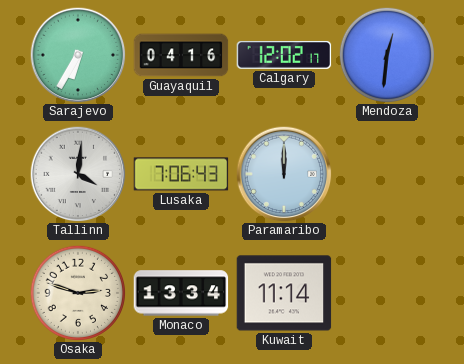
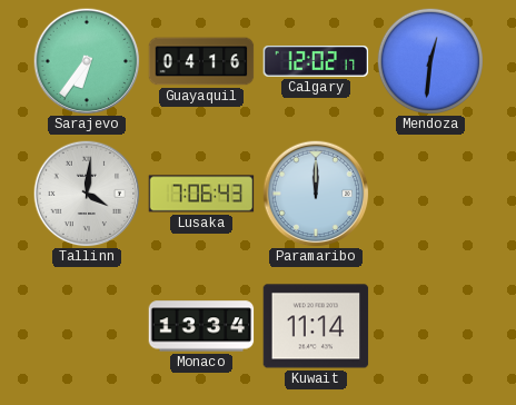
Sarajevo: 6:35 -> 6:36
Osaka: 2:48 -> none
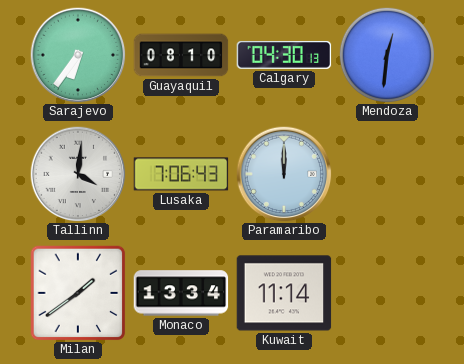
Guayaquil: 04:16 -> 08:10
Calgary: 12:02 -> 04:30
Milan: none -> 1:39
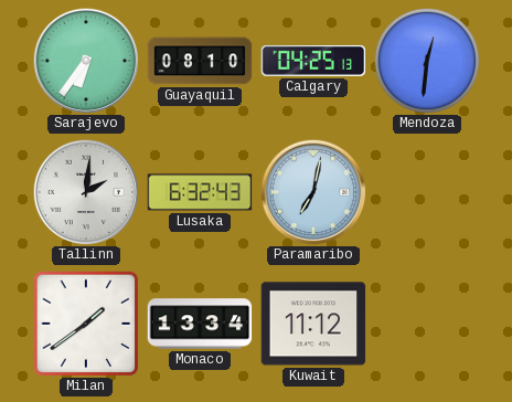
Calgary: 04:30 -> 04:25
Tallinn: 4:01 -> 2:01
Lusaka: 7:06 -> 6:32
Paramaribo: 12:00 -> 7:02
Kuwait: 11:14 -> 11:12
